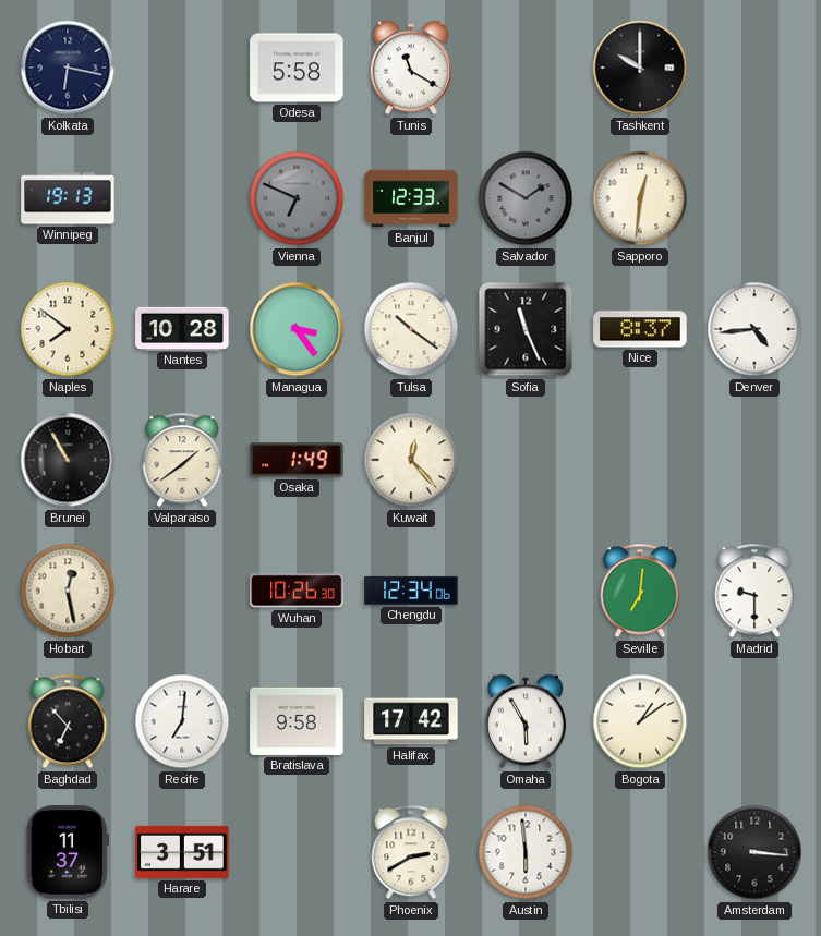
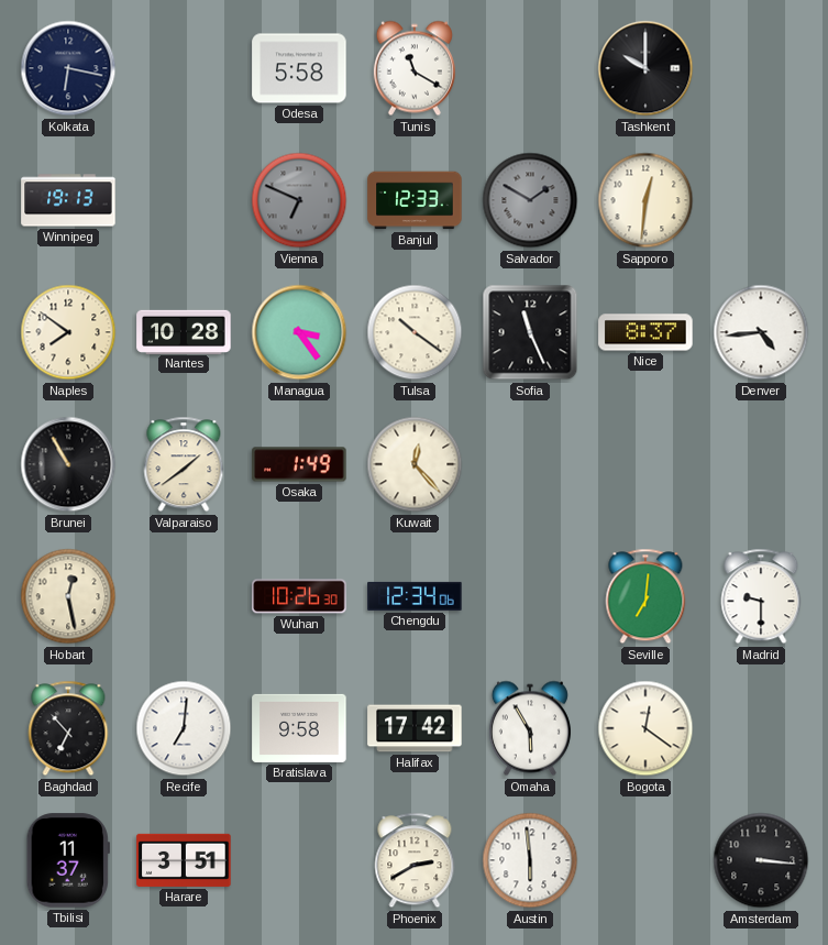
Bogota: 1:09 -> 12:21
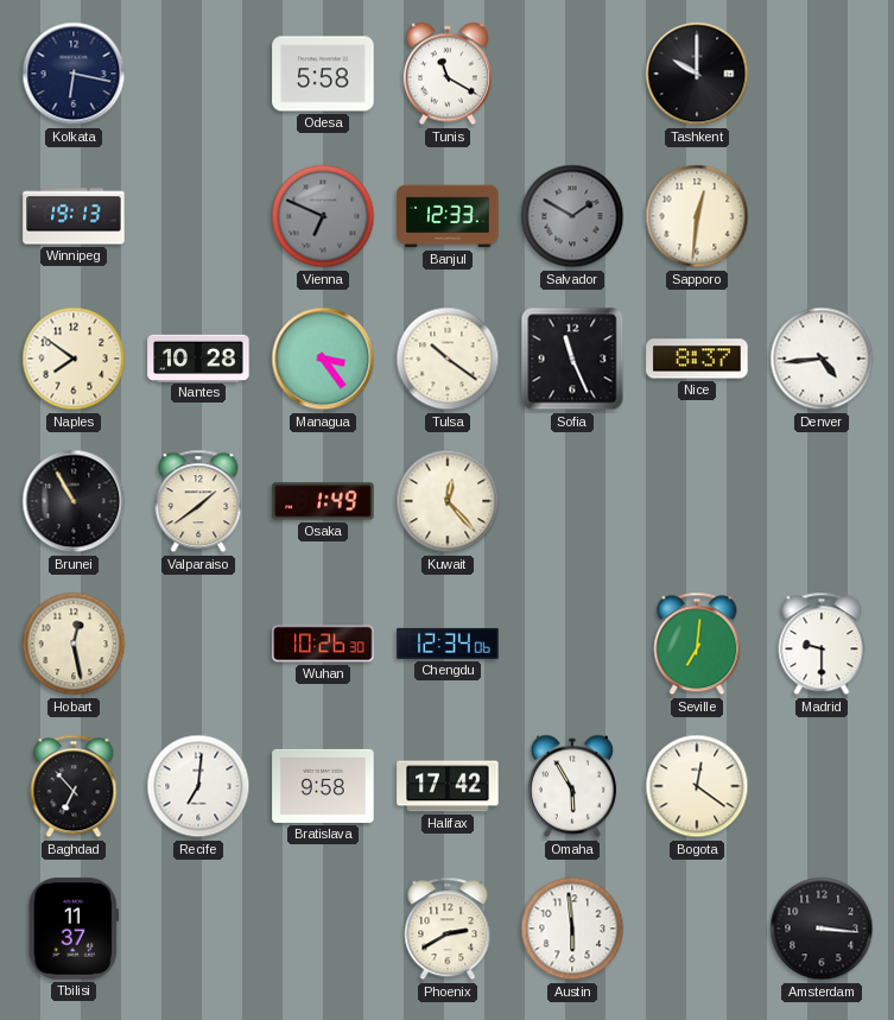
Harare: 3:51 -> none
